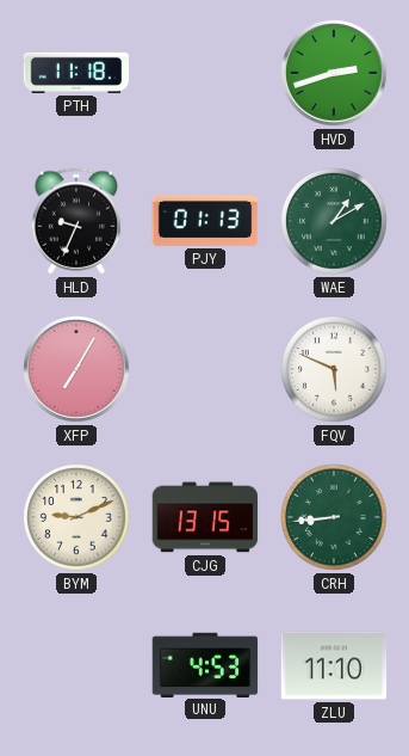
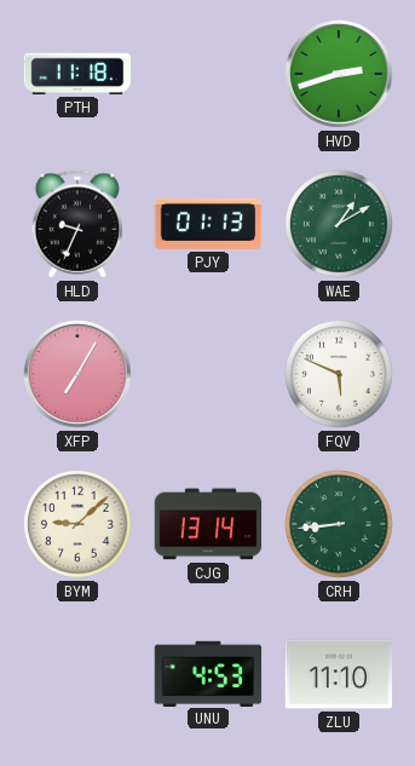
BYM: 9:11 -> 9:08
CJG: 13:15 -> 13:14
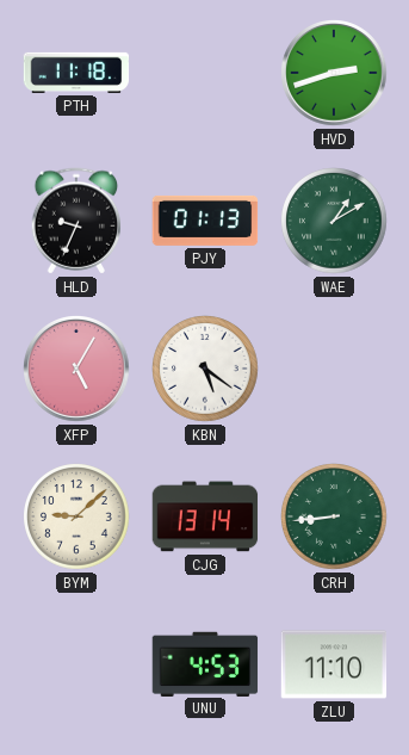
XFP: 7:05 -> 5:05
KBN: none -> 5:21
FQV: 5:49 -> none
